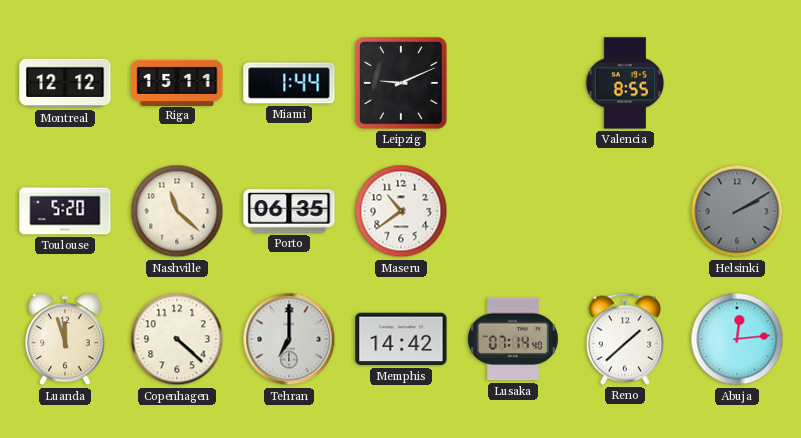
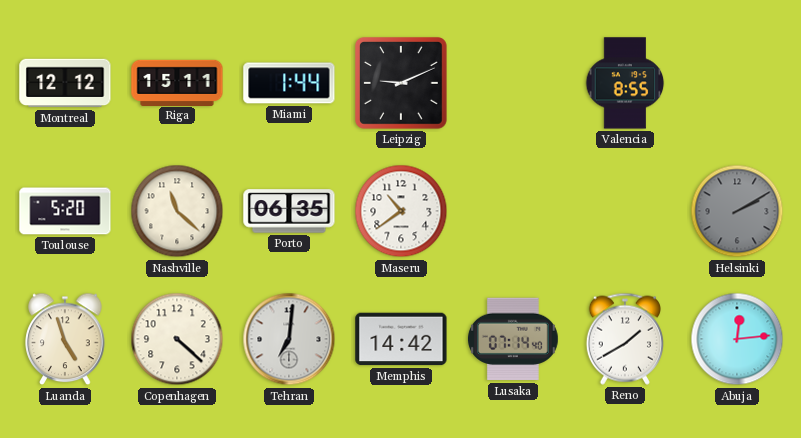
Luanda: 11:57 -> 4:57
Tehran: 7:00 -> 7:01
Reno: 1:38 -> 1:40
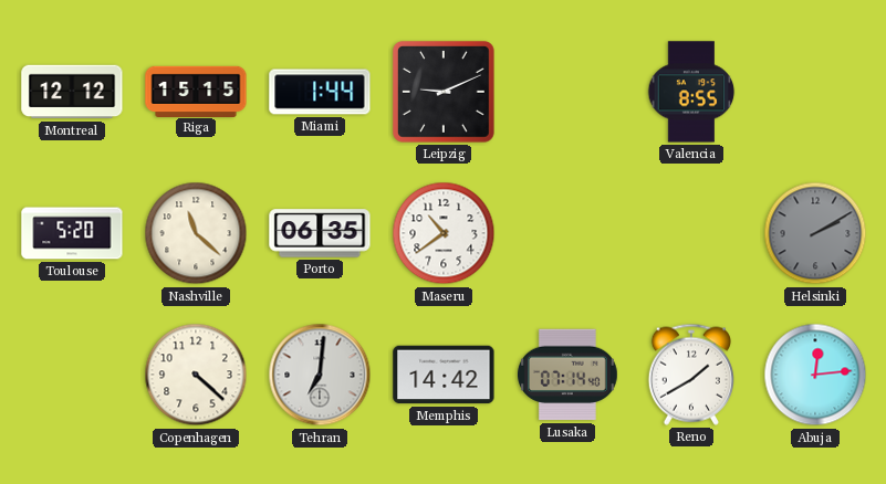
Riga: 15:11 -> 15:15
Luanda: 4:57 -> none
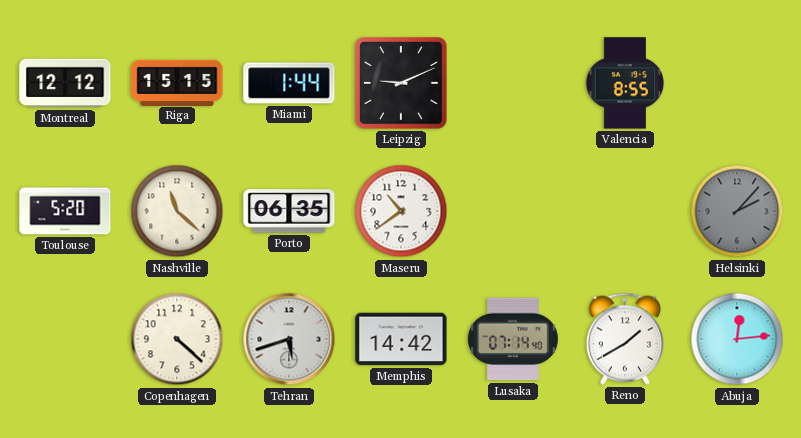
Helsinki: 2:10 -> 2:07
Tehran: 7:01 -> 5:42
